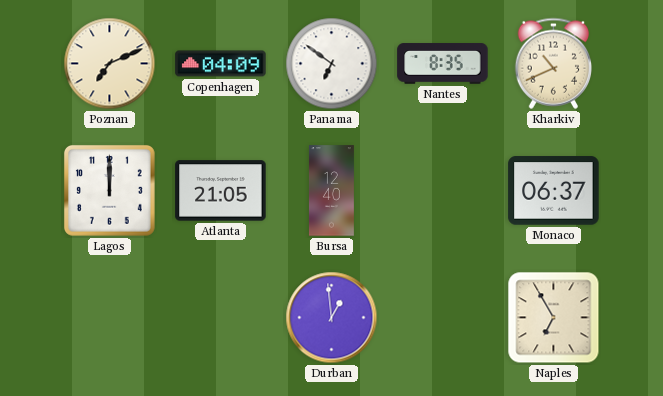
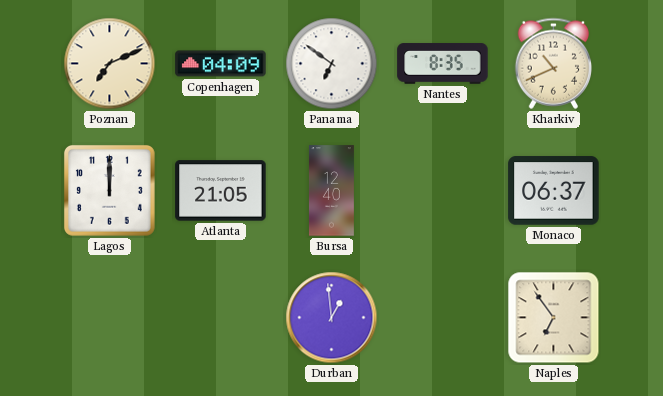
Naples: 6:55 -> 6:54
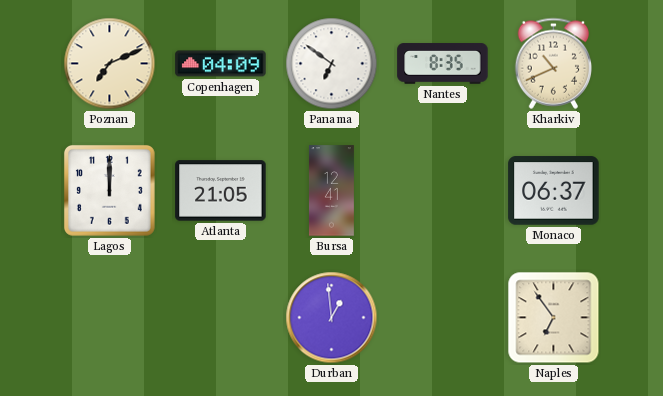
Bursa: 12:40 -> 12:41
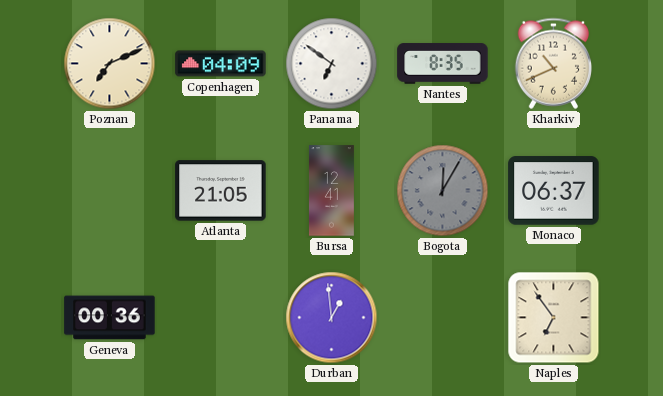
Lagos: 12:00 -> none
Bogota: none -> 12:05
Geneva: none -> 00:36
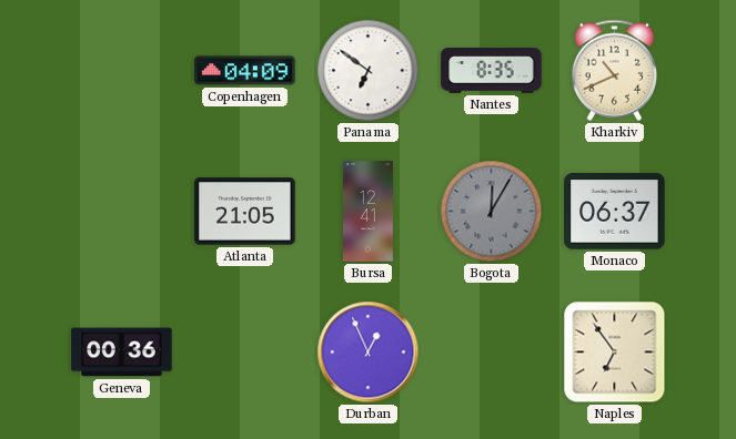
Poznan: 7:11 -> none
Durban: 12:59 -> 12:56
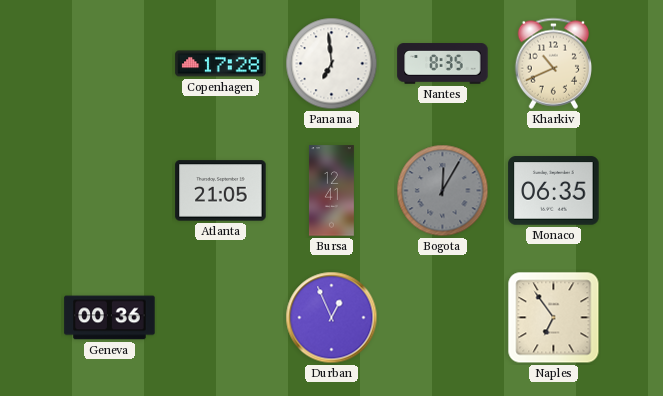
Copenhagen: 04:09 -> 17:28
Panama: 6:51 -> 6:59
Monaco: 06:37 -> 06:35
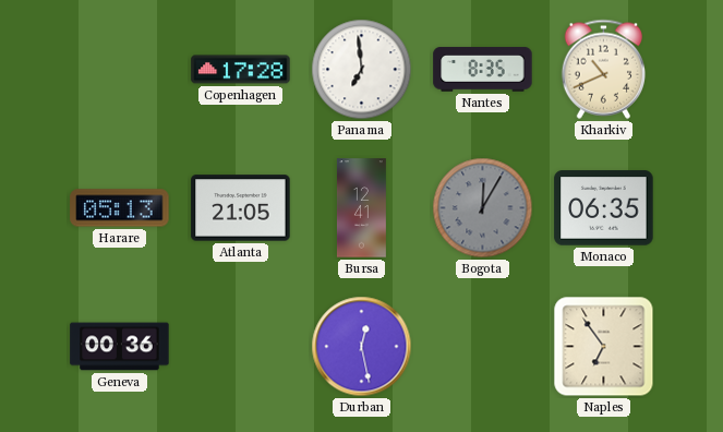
Harare: none -> 05:13
Durban: 12:56 -> 12:28
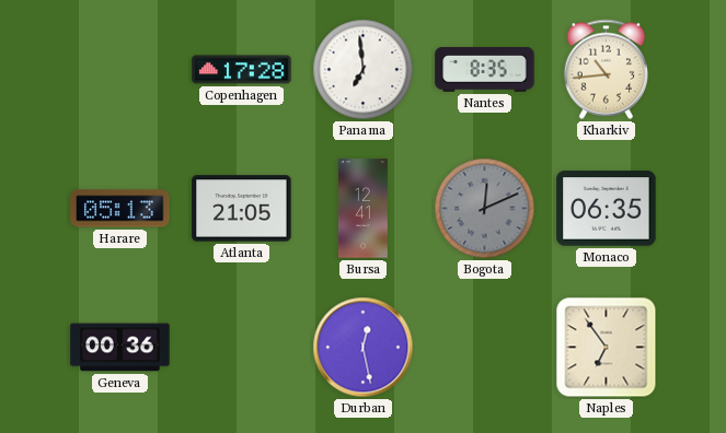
Kharkiv: 10:41 -> 10:44
Bogota: 12:05 -> 12:11
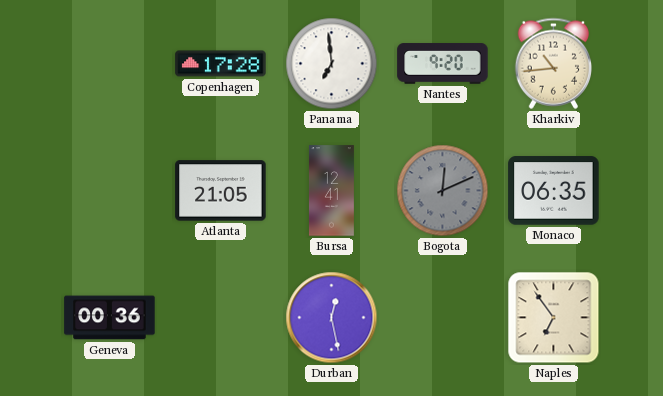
Nantes: 8:35 -> 9:20
Harare: 05:13 -> none
